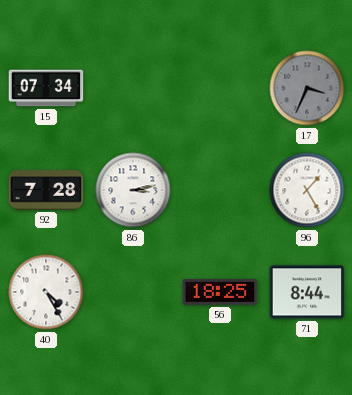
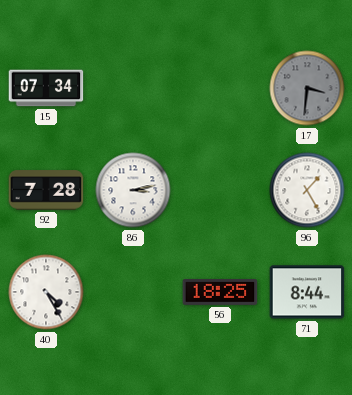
17: 3:34 -> 3:31
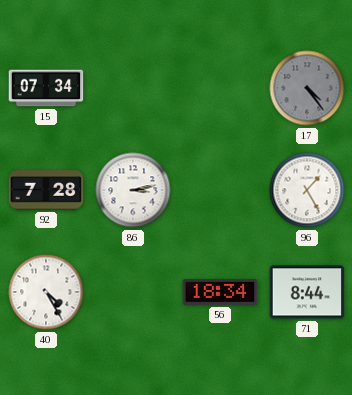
17: 3:31 -> 4:24
56: 18:25 -> 18:34
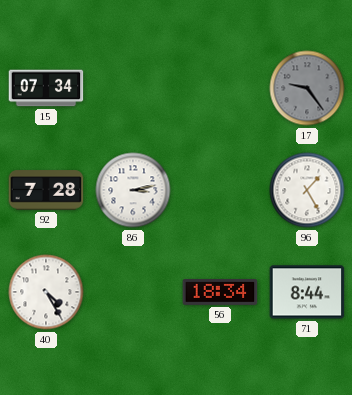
17: 4:24 -> 9:24
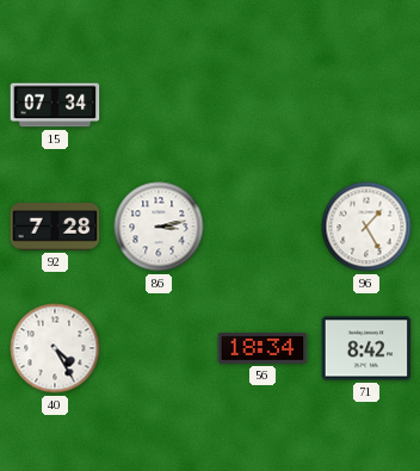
17: 9:24 -> none
71: 8:44 -> 8:42
